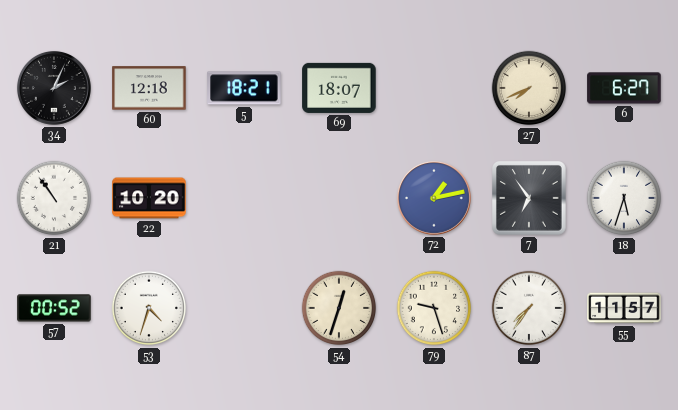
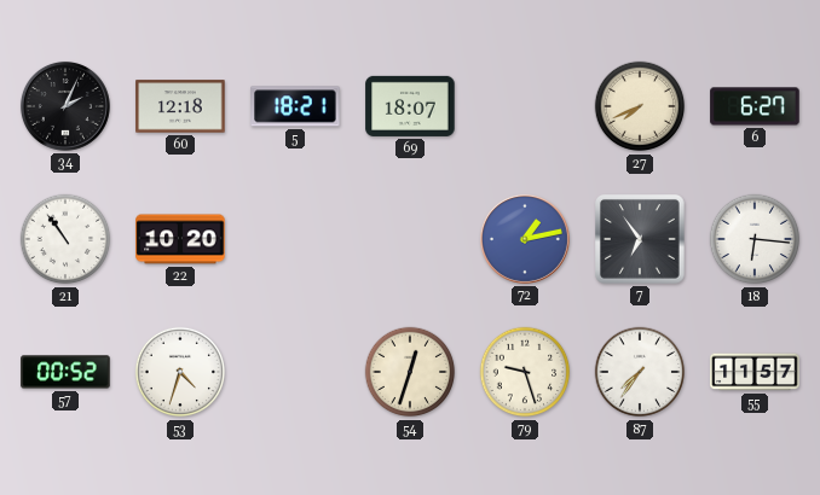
18: 5:33 -> 6:16
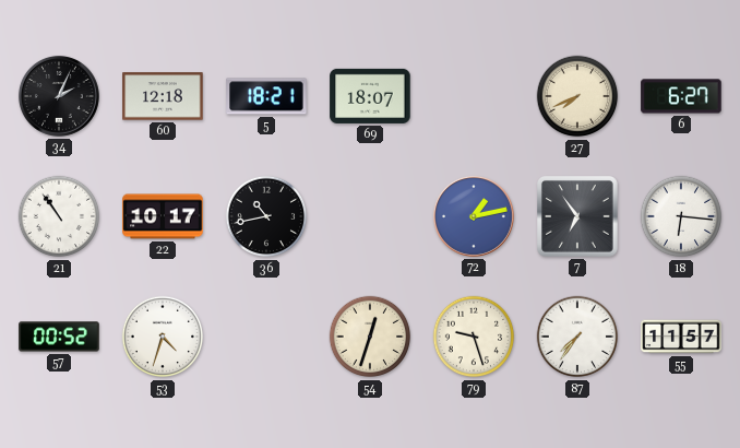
22: 10:20 -> 10:17
36: none -> 10:43
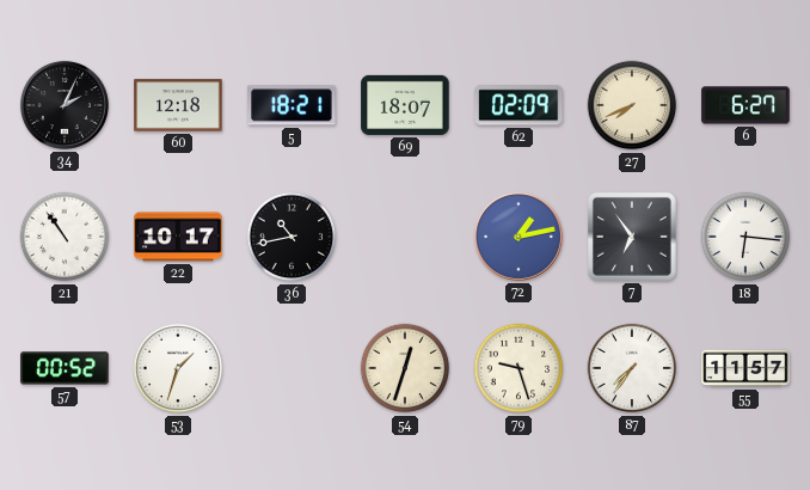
62: none -> 02:09
53: 4:33 -> 1:33
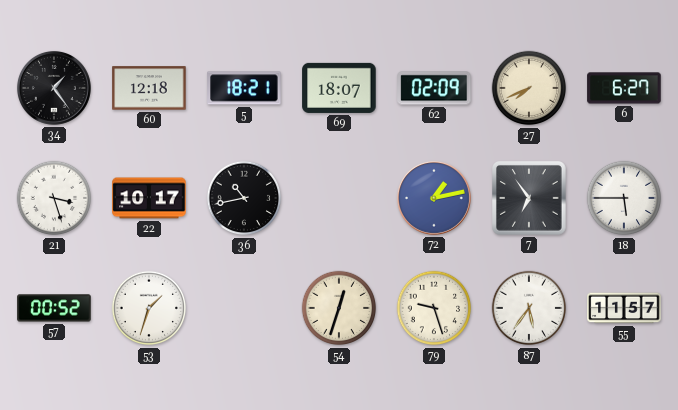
34: 2:04 -> 1:24
21: 10:54 -> 3:27
18: 6:16 -> 5:45
87: 7:36 -> 5:36
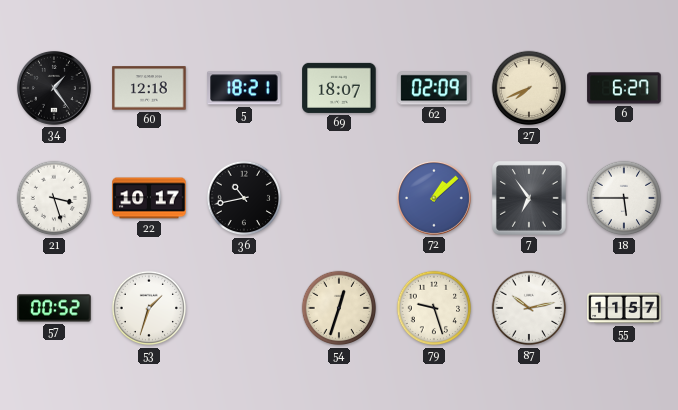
72: 1:13 -> 1:08
87: 5:36 -> 10:13
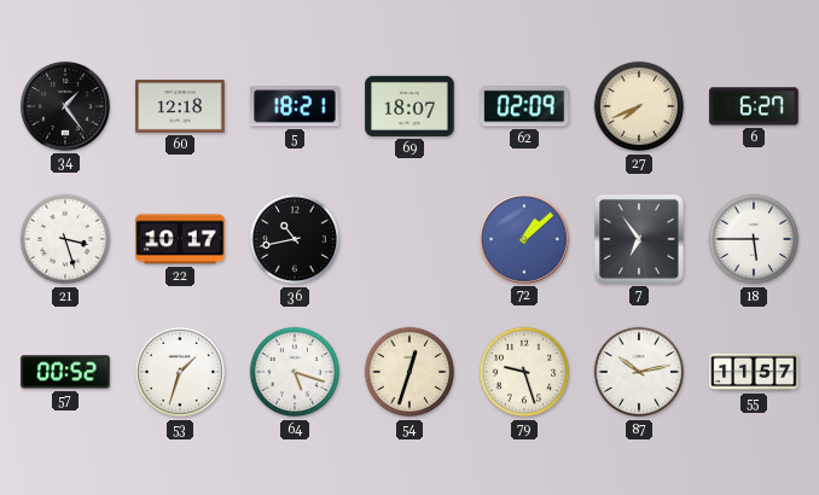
64: none -> 5:18
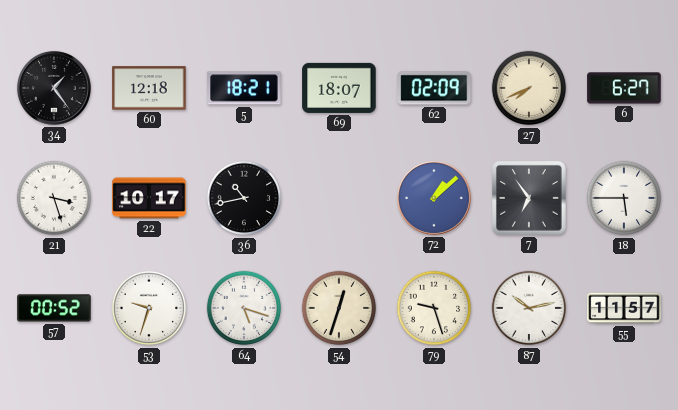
53: 1:33 -> 9:33
